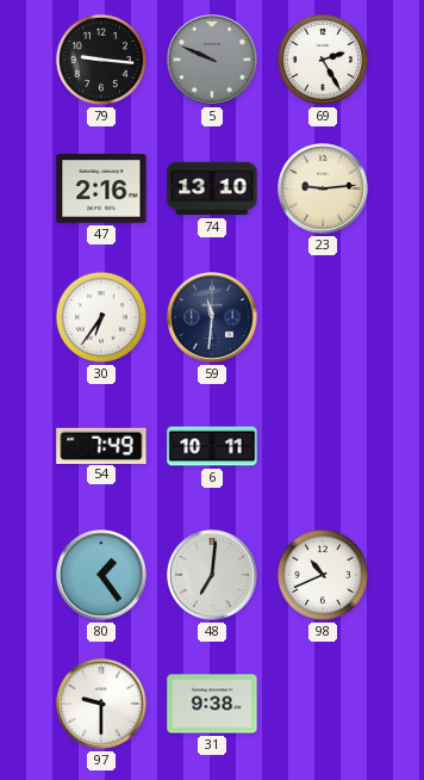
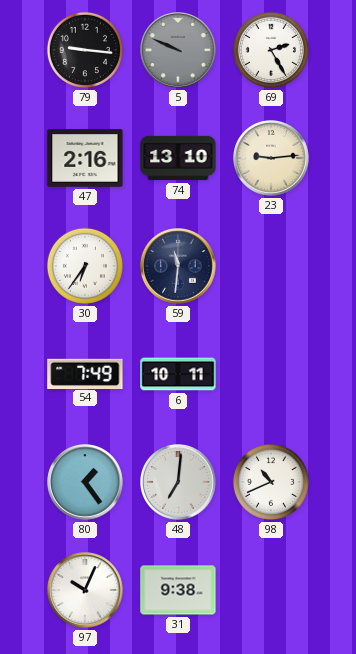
97: 9:30 -> 10:04
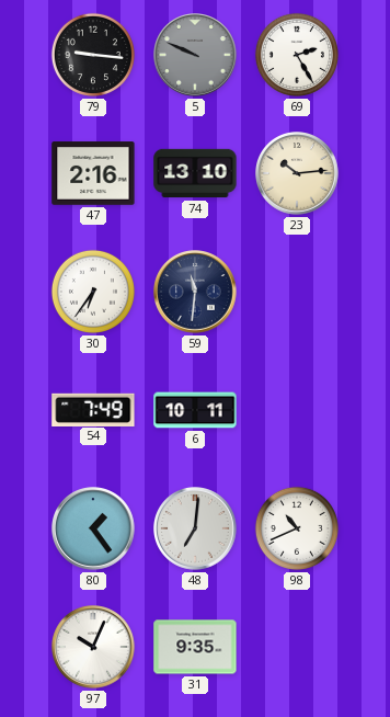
23: 9:14 -> 10:14
31: 9:38 -> 9:35
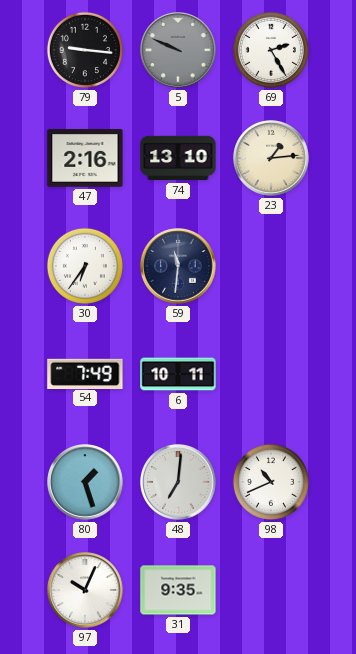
23: 10:14 -> 1:14
80: 1:24 -> 1:27
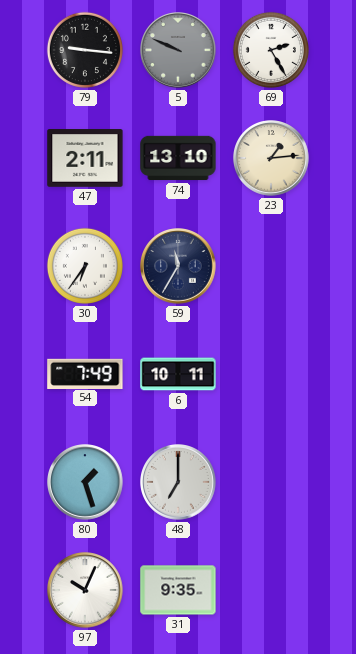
47: 2:16 -> 2:11
59: 11:31 -> 11:35
48: 7:01 -> 7:00
98: 10:41 -> none
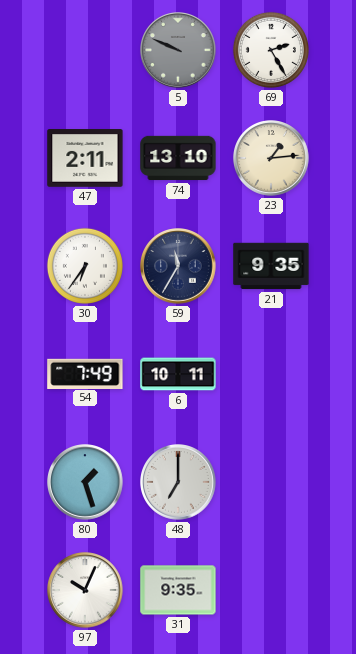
79: 9:16 -> none
21: none -> 9:35
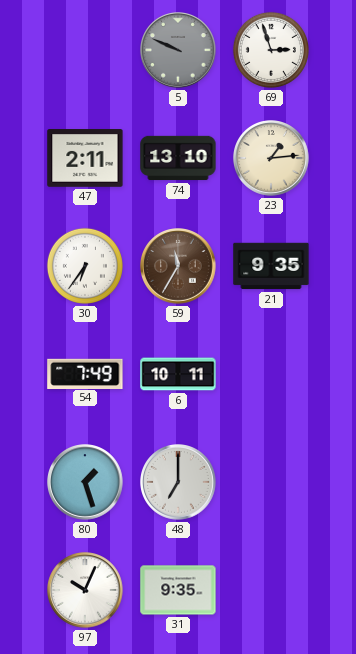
69: 2:25 -> 2:57
59 dial: navy -> brown
